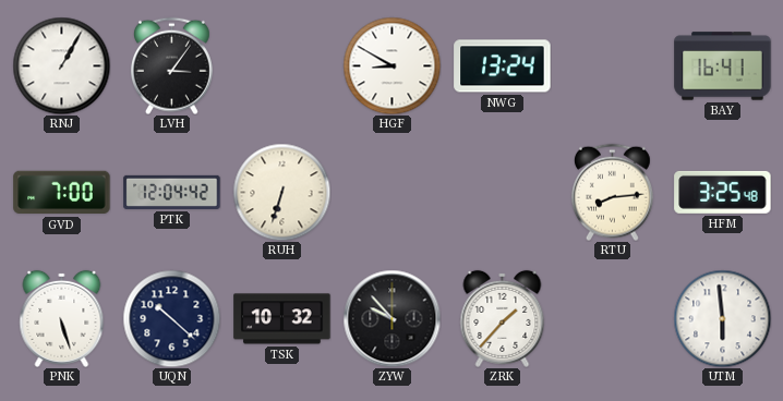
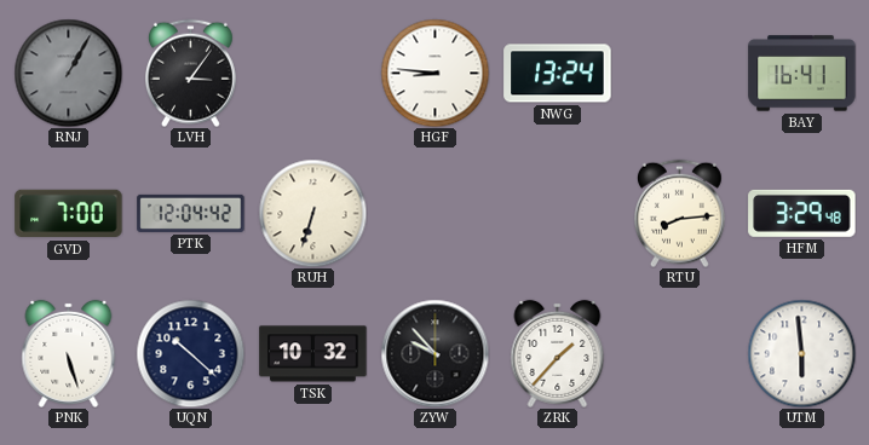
RNJ dial: white -> grey
HGF: 8:50 -> 8:46
HFM: 3:25 -> 3:29
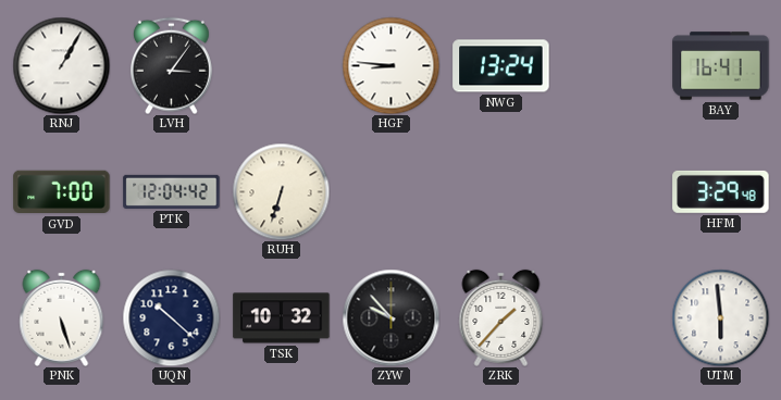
RNJ dial: grey -> white
RTU: 8:14 -> none
